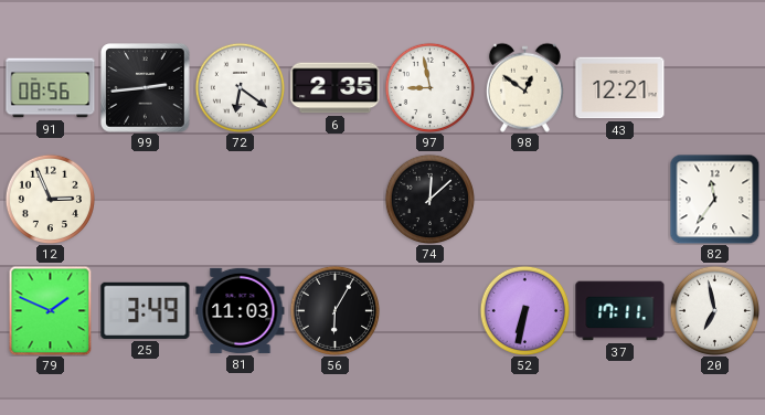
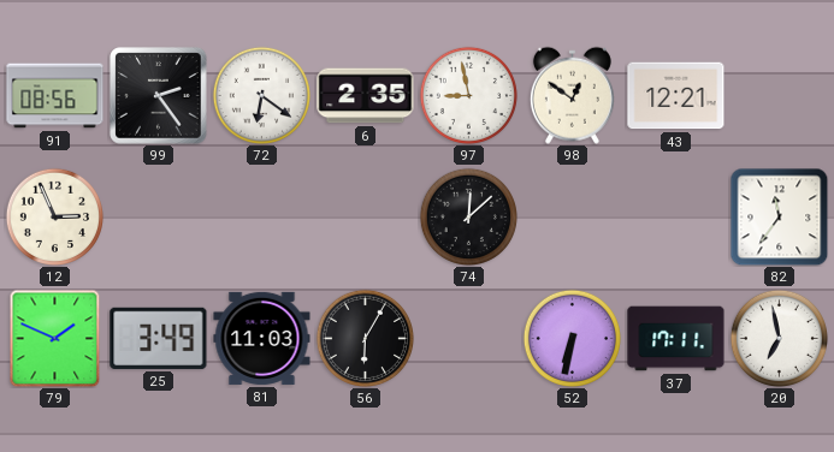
99: 2:44 -> 2:24
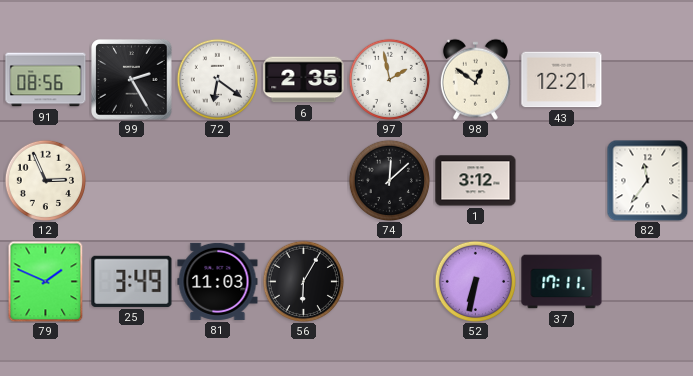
99: 2:24 -> 2:25
97: 8:58 -> 1:58
1: none -> 3:12
20: 6:58 -> none
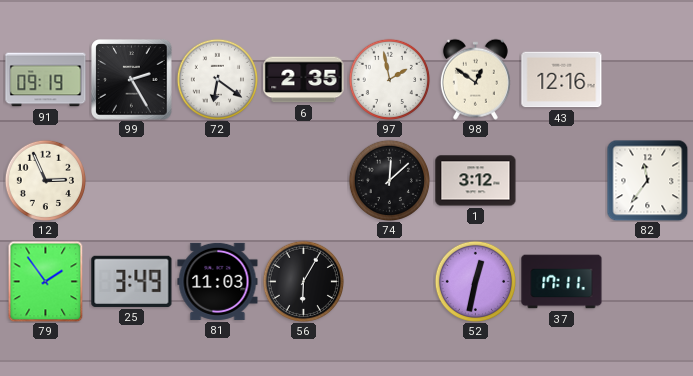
91: 08:56 -> 09:19
43: 12:21 -> 12:16
79: 1:49 -> 1:54
52: 6:32 -> 12:32
